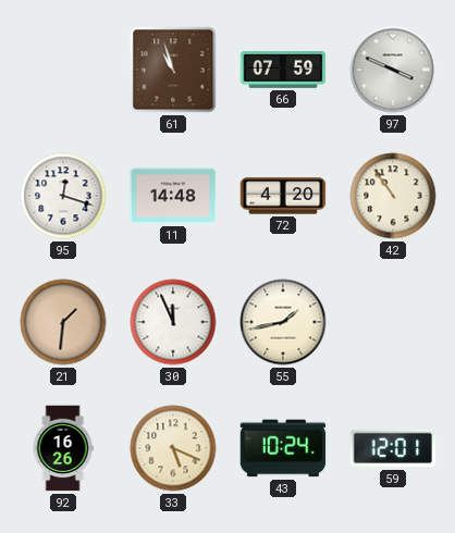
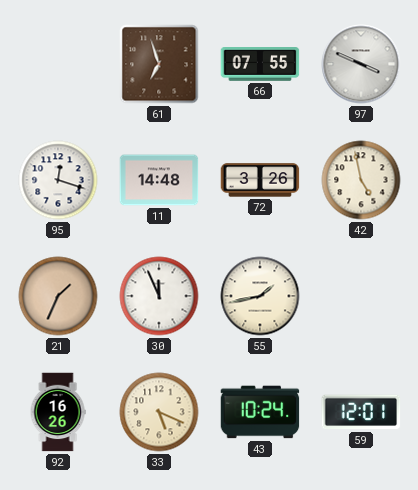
61: 10:57 -> 6:57
66: 07:59 -> 07:55
72: 4:20 -> 3:26
42: 10:54 -> 4:58
21: 1:31 -> 1:34
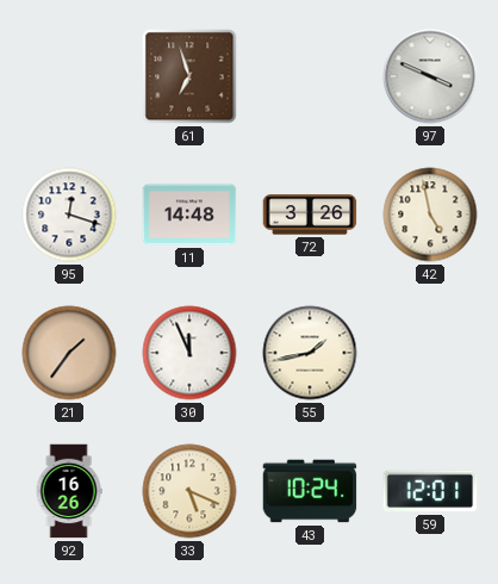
66: 07:55 -> none
21: 1:34 -> 1:36
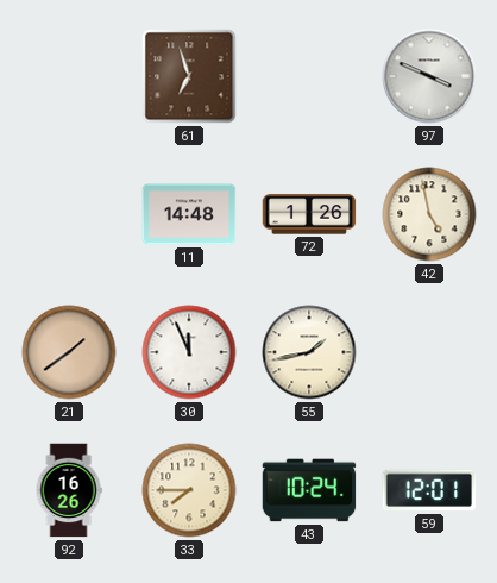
95: 12:18 -> none
72: 3:26 -> 1:26
21: 1:36 -> 1:39
33: 5:19 -> 7:45
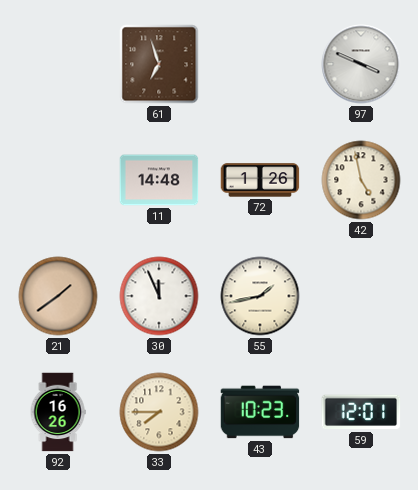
43: 10:24 -> 10:23
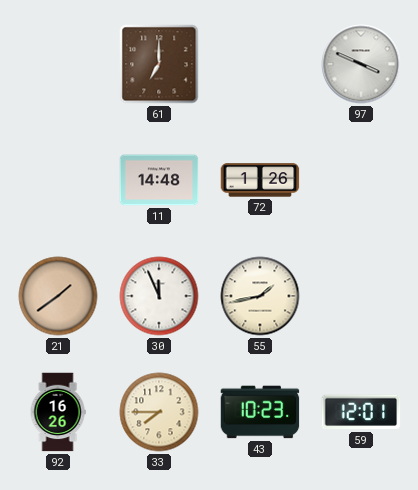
61: 6:57 -> 7:00
42: 4:58 -> none
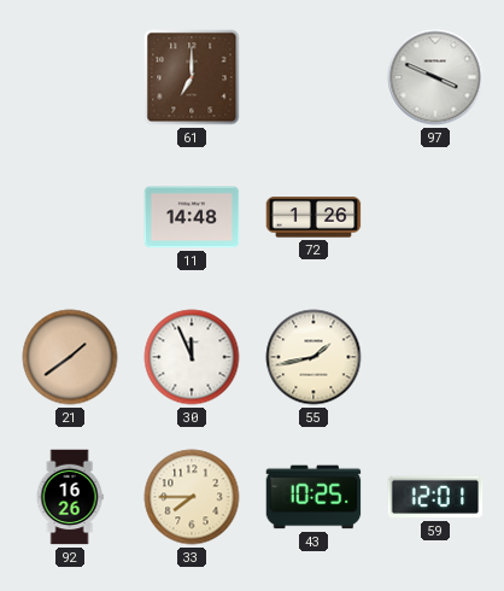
43: 10:23 -> 10:25
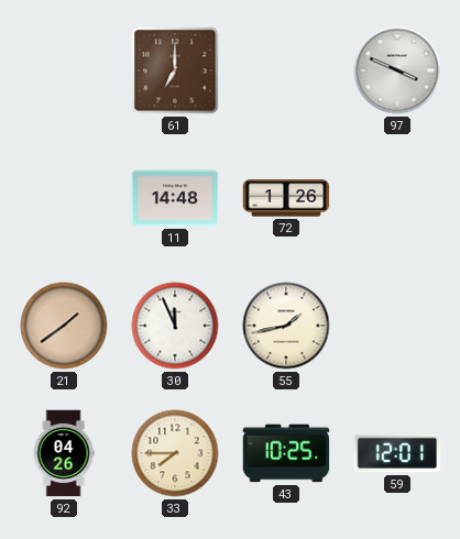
92: 16:26 -> 04:26
